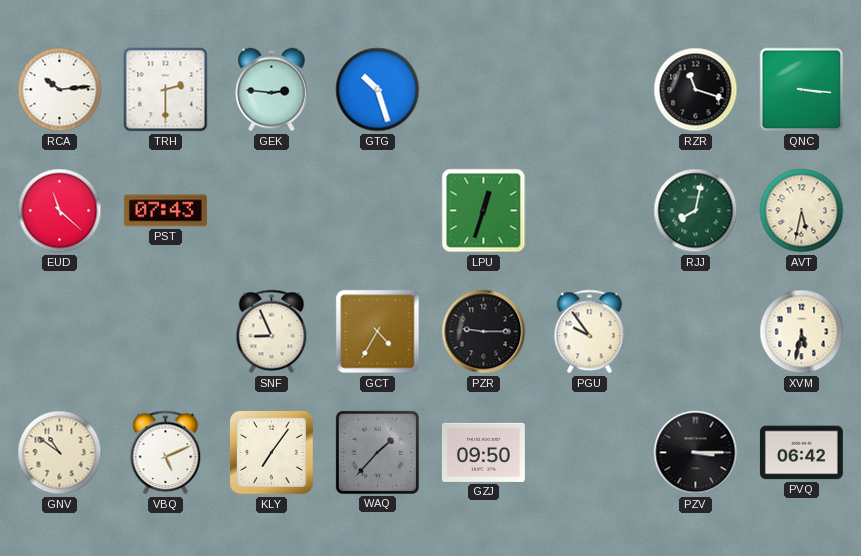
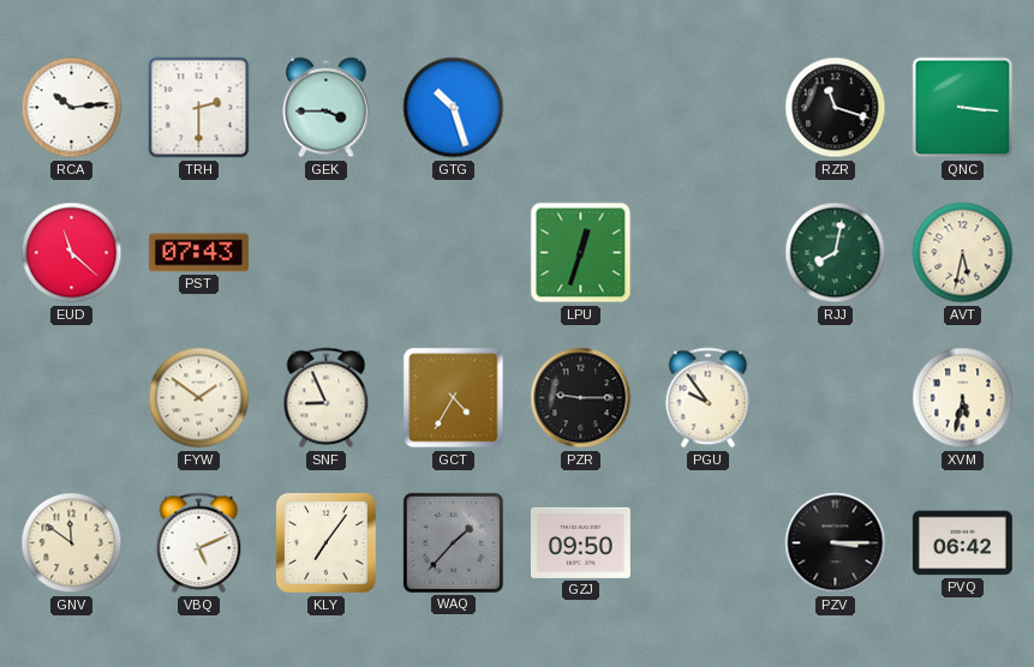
GEK: 2:46 -> 3:45
FYW: none -> 1:51
GNV: 10:51 -> 11:51
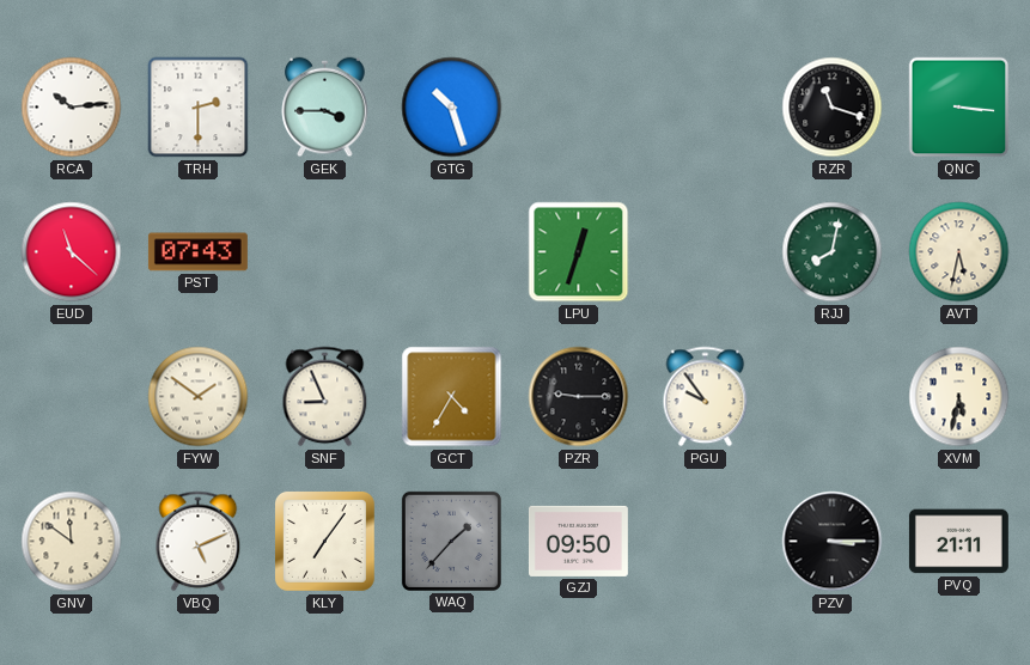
PVQ: 06:42 -> 21:11
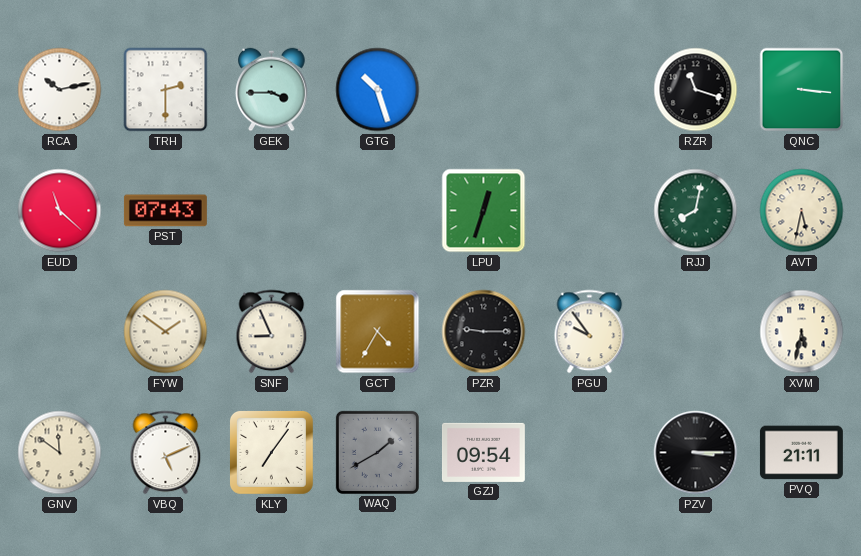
RCA: 10:14 -> 10:13
WAQ: 1:37 -> 1:40
GZJ: 09:50 -> 09:54
